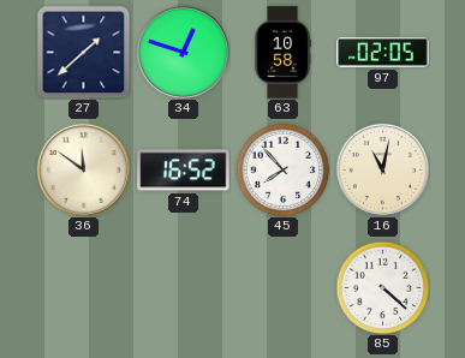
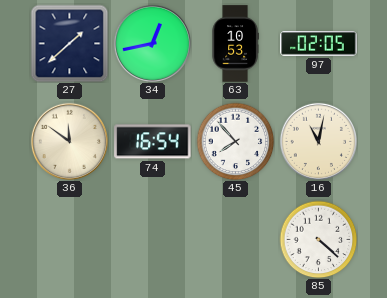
34: 12:48 -> 12:43
63: 10:58 -> 10:53
74: 16:52 -> 16:54
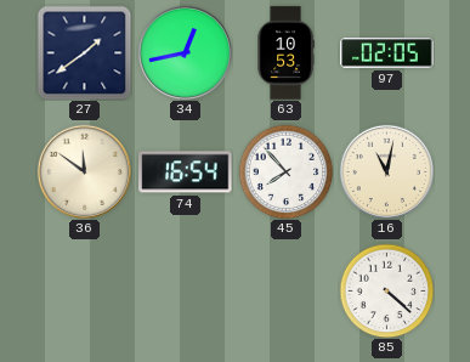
27: 1:38 -> 1:39
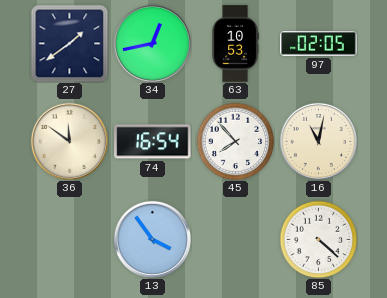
13: none -> 3:54
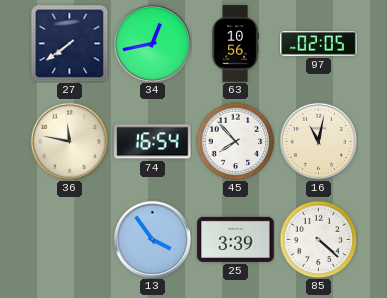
27: 1:39 -> 7:39
63: 10:53 -> 10:56
36: 11:51 -> 11:47
25: none -> 3:39
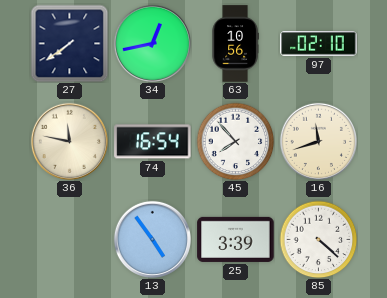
97: 02:05 -> 02:10
16: 11:02 -> 11:42
13: 3:54 -> 4:54
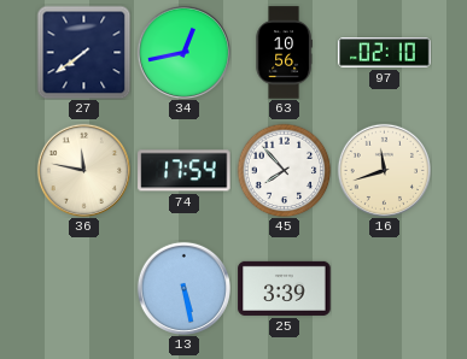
74: 16:54 -> 17:54
13: 4:54 -> 5:28
85: 4:22 -> none
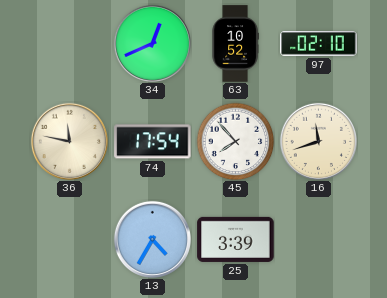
27: 7:39 -> none
34: 12:43 -> 12:41
63: 10:56 -> 10:52
13: 5:28 -> 4:35
